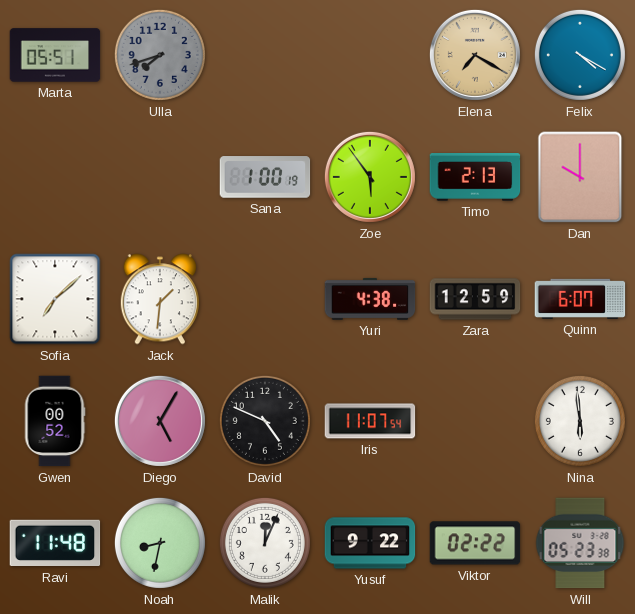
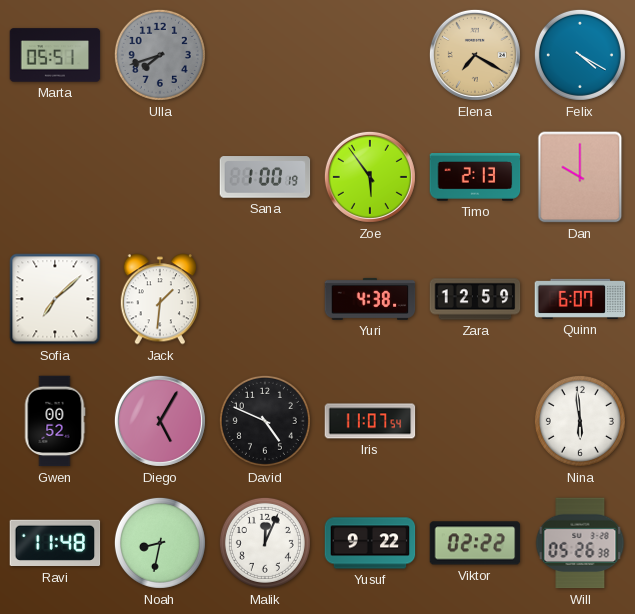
Will: 05:23 -> 05:26
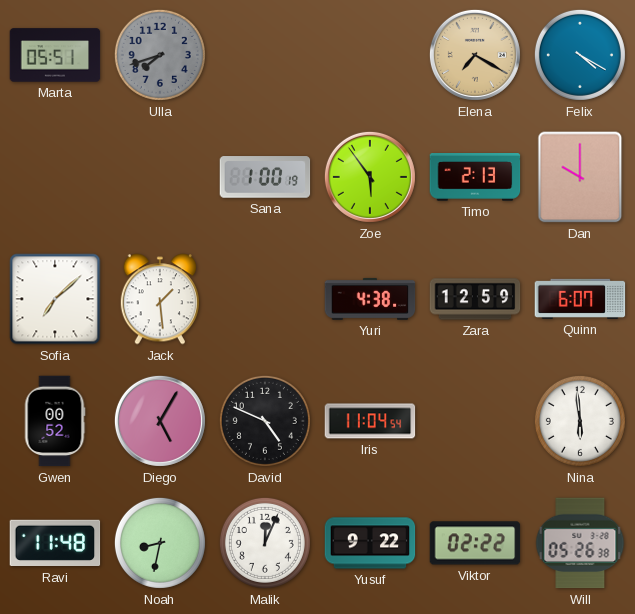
Jack: 1:31 -> 1:29
Iris: 11:07 -> 11:04
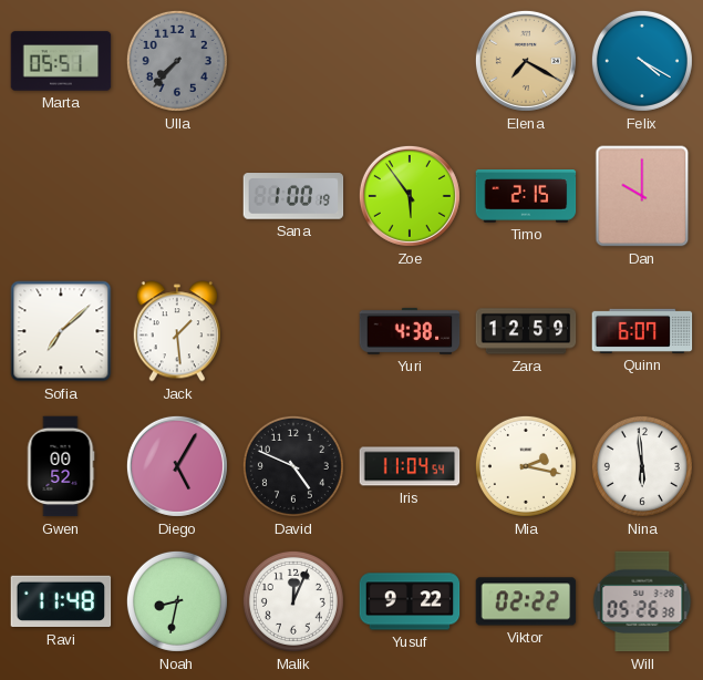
Ulla: 7:42 -> 7:37
Timo: 2:13 -> 2:15
Mia: none -> 2:17
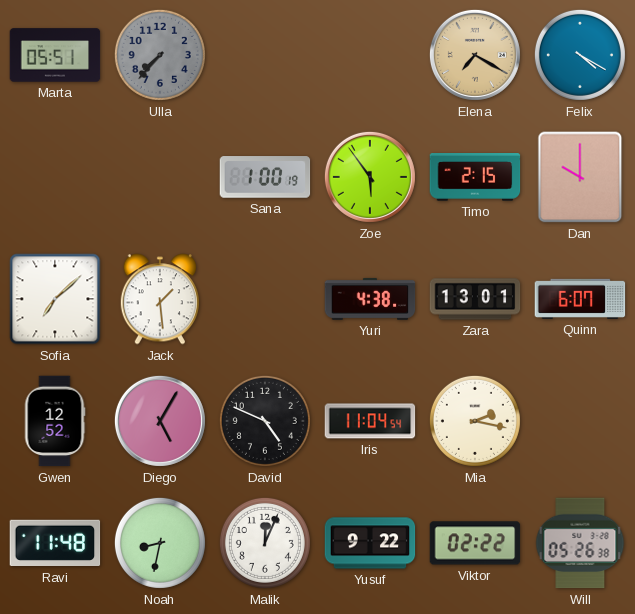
Zara: 12:59 -> 13:01
Gwen: 00:52 -> 12:52
Nina: 5:59 -> none
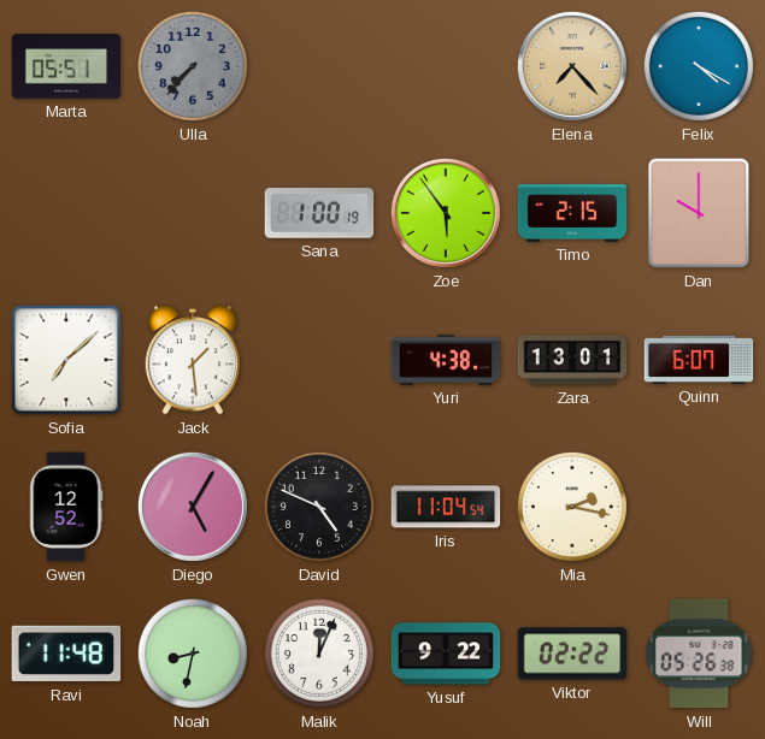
Elena: 7:20 -> 7:23
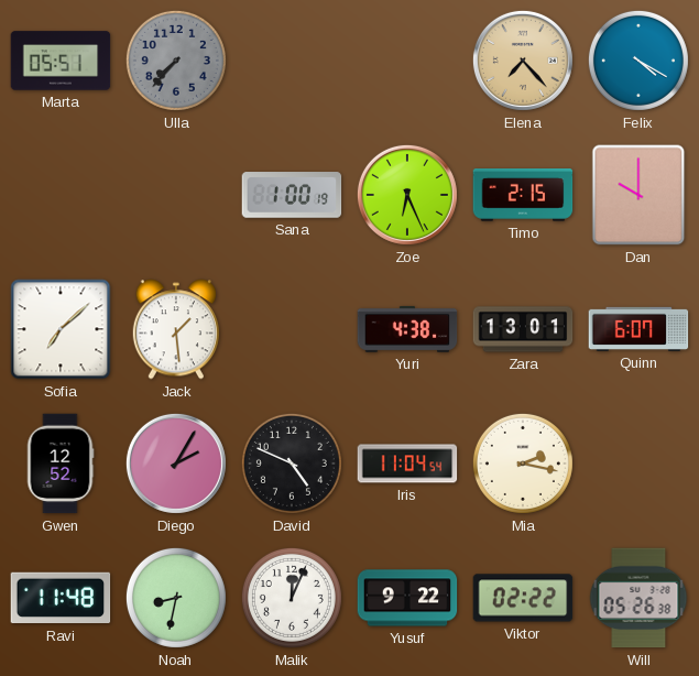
Zoe: 5:54 -> 6:26
Diego: 5:05 -> 2:05
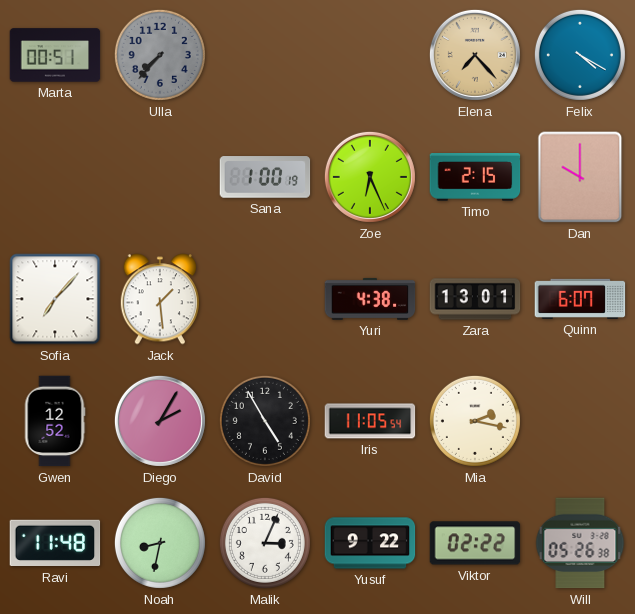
Marta: 05:51 -> 00:51
Sofia: 7:08 -> 7:07
David: 4:49 -> 4:55
Iris: 11:04 -> 11:05
Malik: 12:04 -> 3:04
